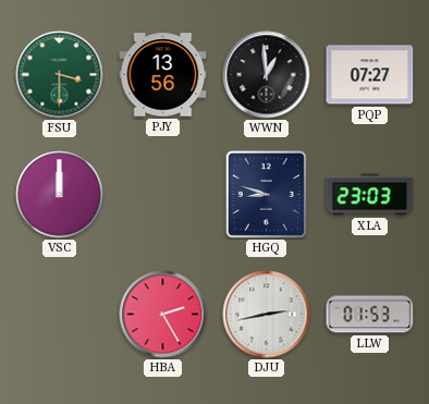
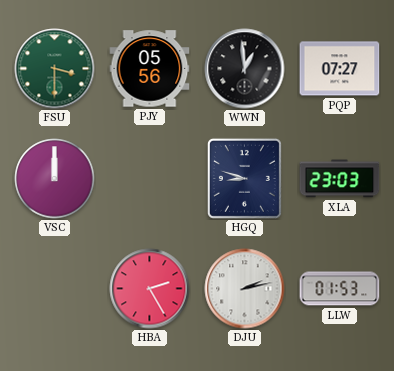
PJY: 13:56 -> 05:56
DJU: 2:43 -> 2:13
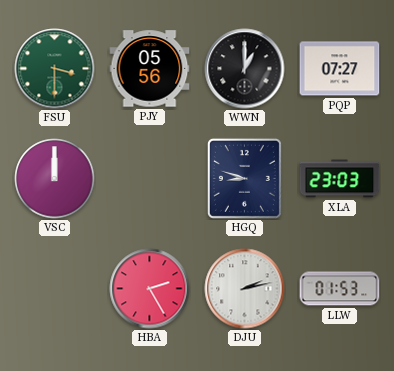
WWN: 12:59 -> 1:00
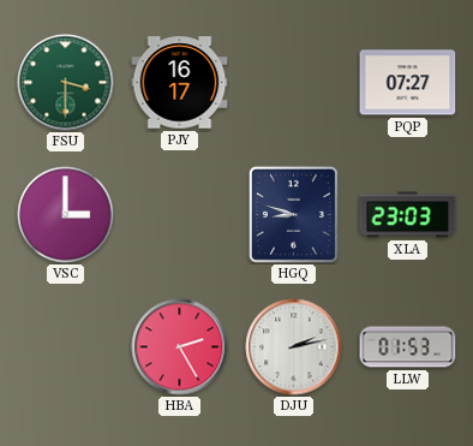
PJY: 05:56 -> 16:17
WWN: 1:00 -> none
VSC: 12:00 -> 3:00
